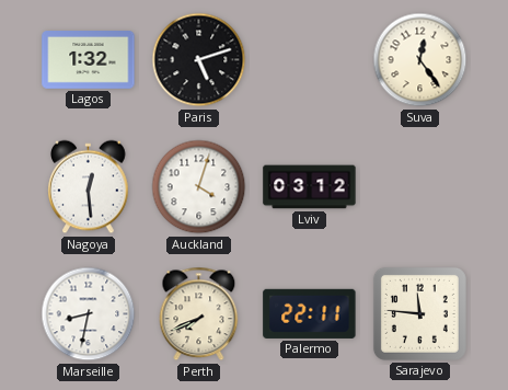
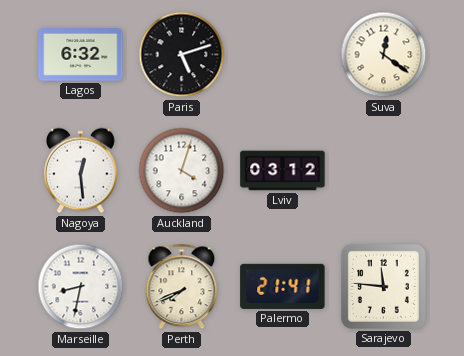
Lagos: 1:32 -> 6:32
Suva: 12:24 -> 12:21
Palermo: 22:11 -> 21:41
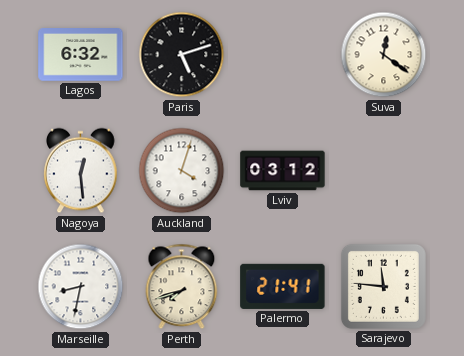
Perth: 7:41 -> 7:42
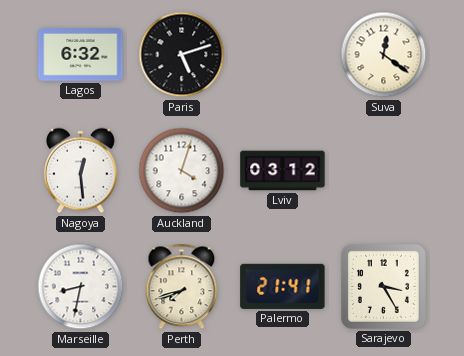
Sarajevo: 11:46 -> 3:25
